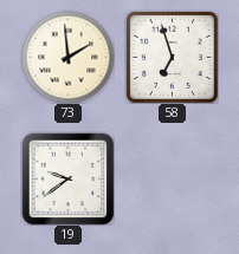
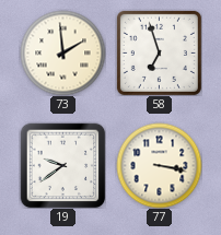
77: none -> 3:17
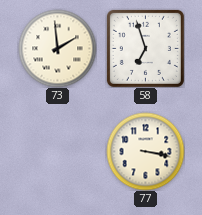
19: 9:39 -> none
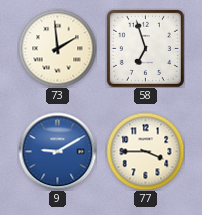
9: none -> 9:10
77: 3:17 -> 3:45
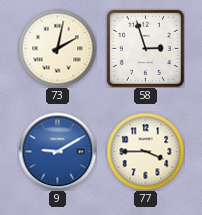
73: 1:59 -> 2:02
58: 6:57 -> 2:57
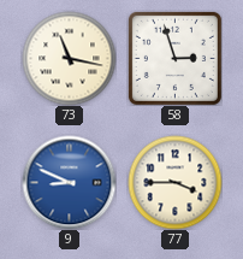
73: 2:02 -> 11:17
9: 9:10 -> 8:49
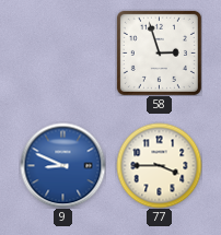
73: 11:17 -> none
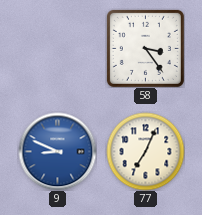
58: 2:57 -> 3:24
77: 3:45 -> 7:04
